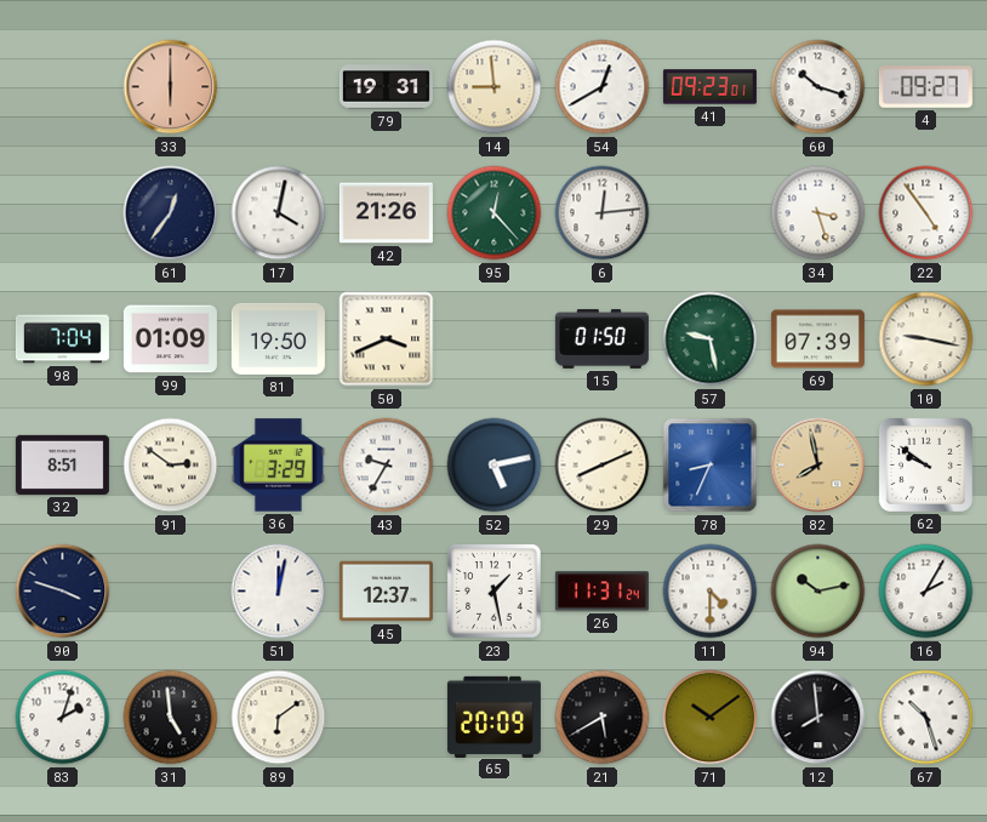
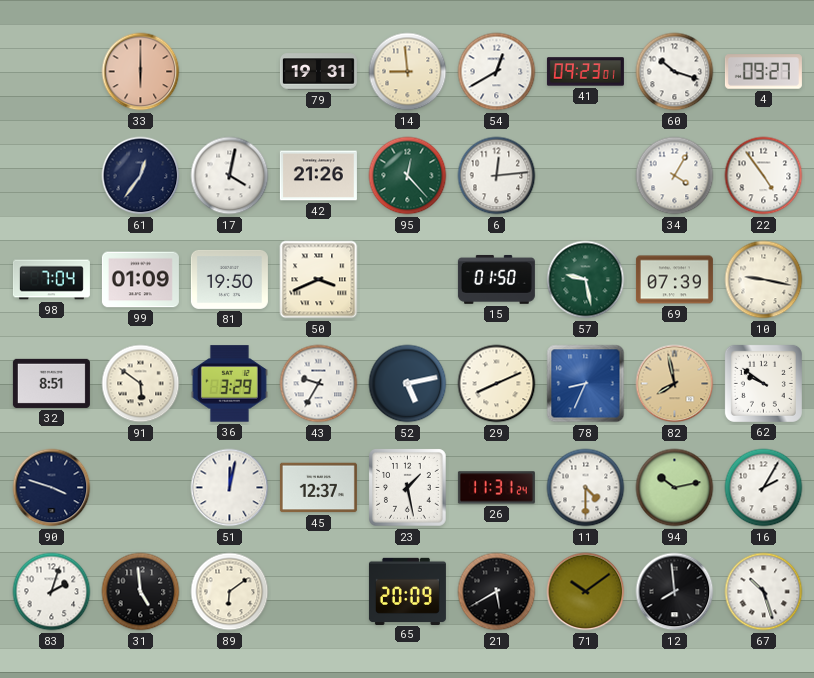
34: 3:27 -> 4:05
91: 2:51 -> 5:51
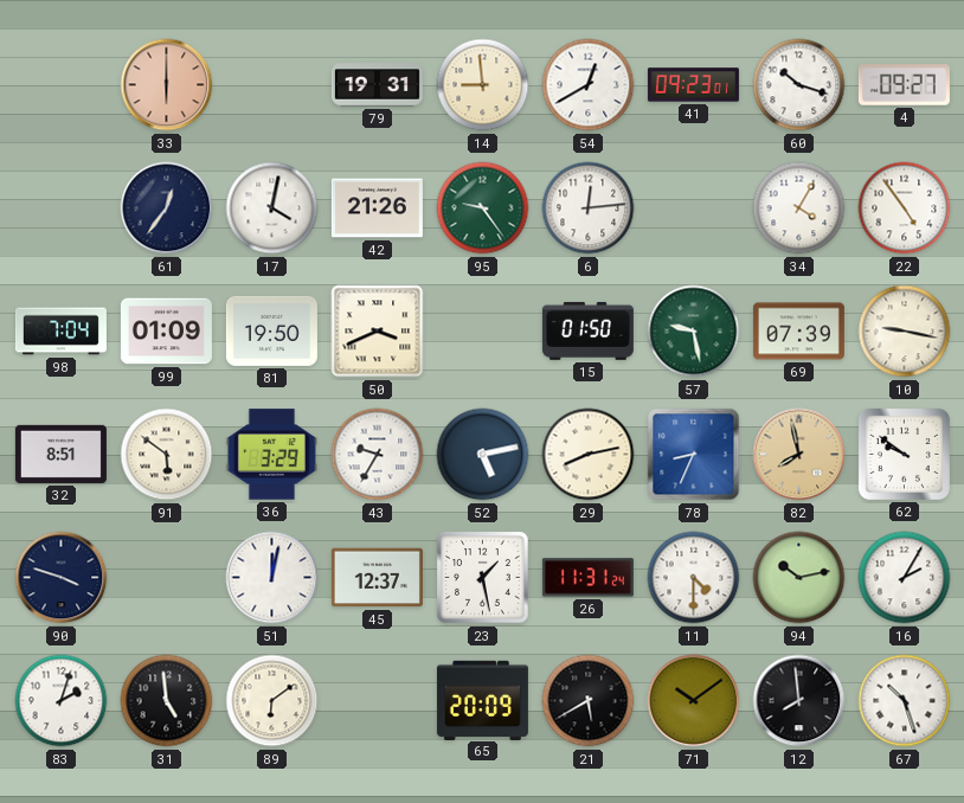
95: 12:23 -> 9:24
29: 8:11 -> 8:13
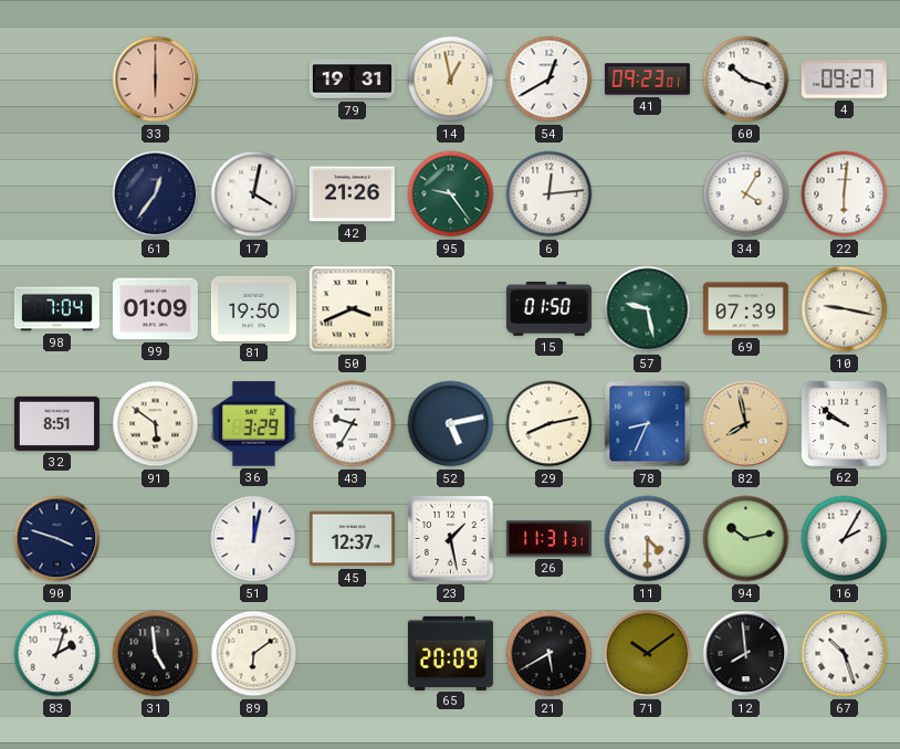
14: 8:59 -> 12:58
22: 4:54 -> 6:01
26: 11:31:24 -> 11:31:31
